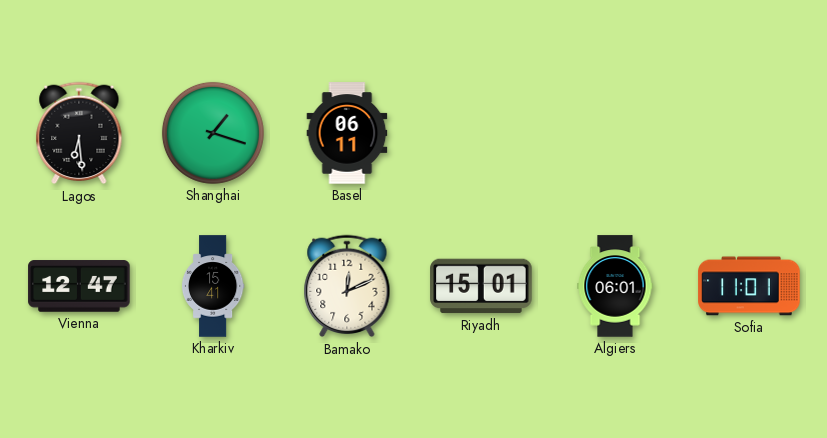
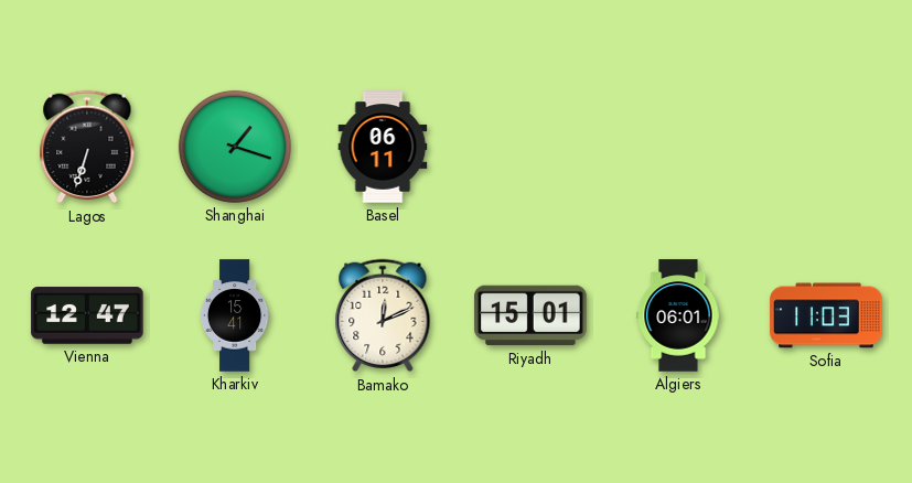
Lagos: 6:29 -> 6:33
Sofia: 11:01 -> 11:03
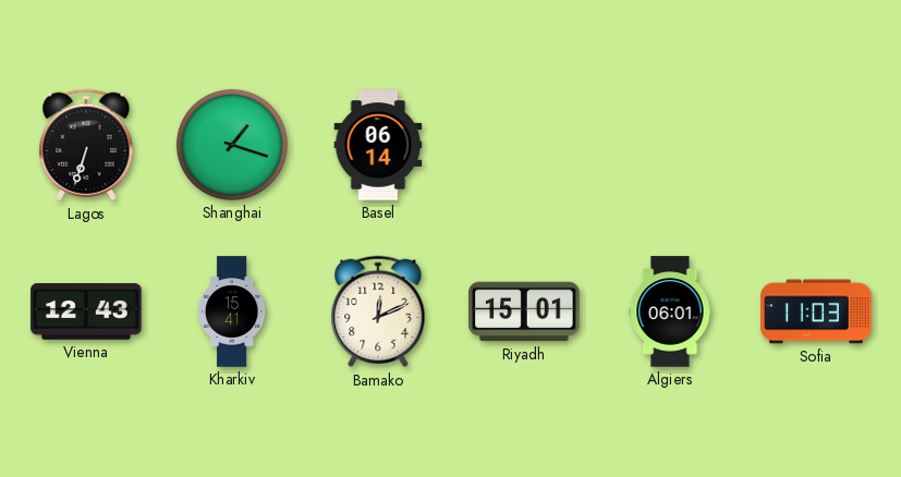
Basel: 06:11 -> 06:14
Vienna: 12:47 -> 12:43
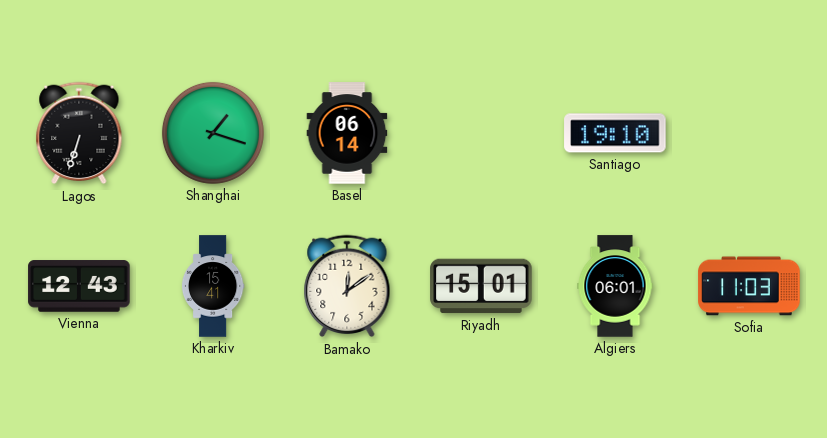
Santiago: none -> 19:10
Bamako: 12:11 -> 12:09
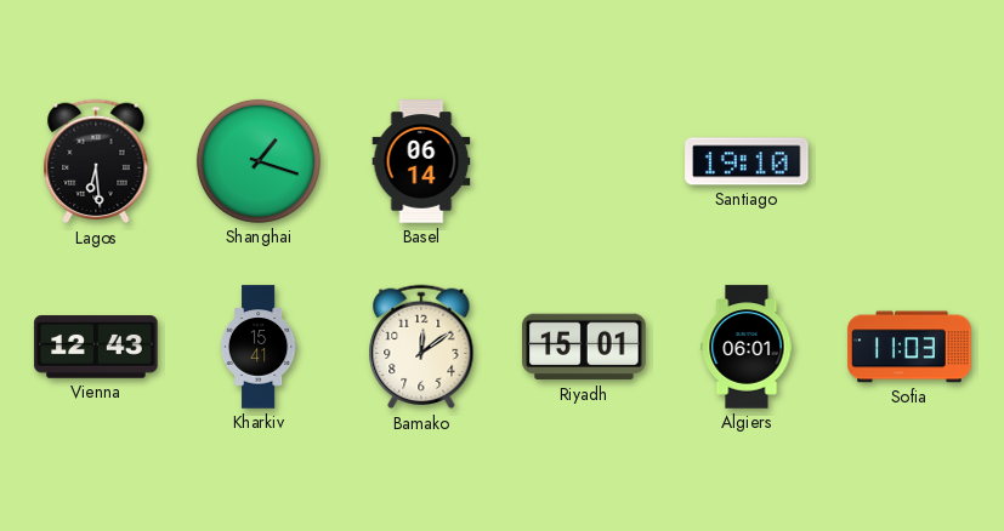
Lagos: 6:33 -> 6:29
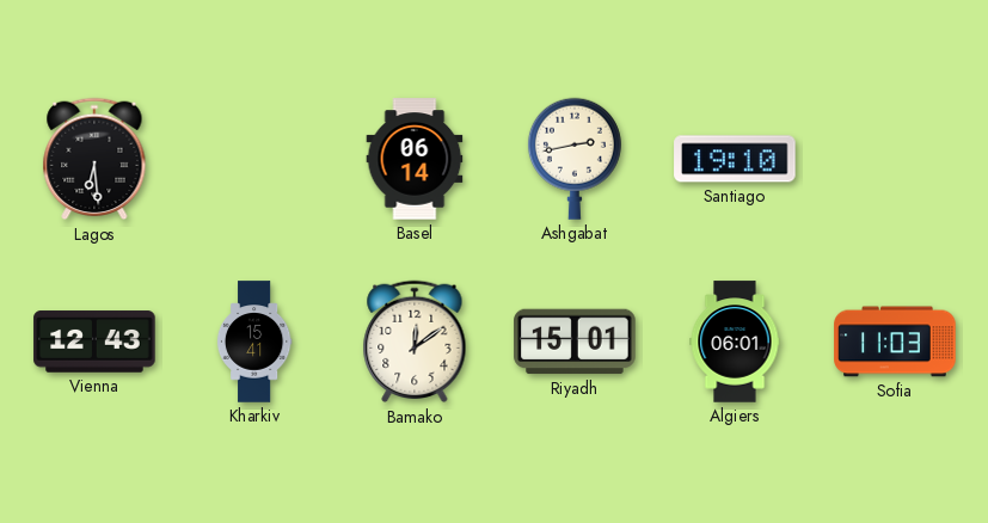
Shanghai: 1:18 -> none
Ashgabat: none -> 2:43
